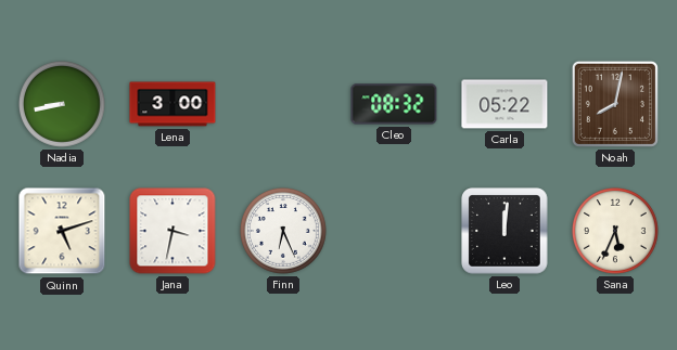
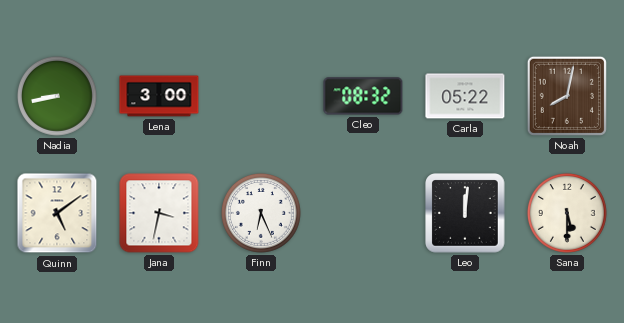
Quinn: 5:12 -> 5:09
Sana: 5:34 -> 5:30
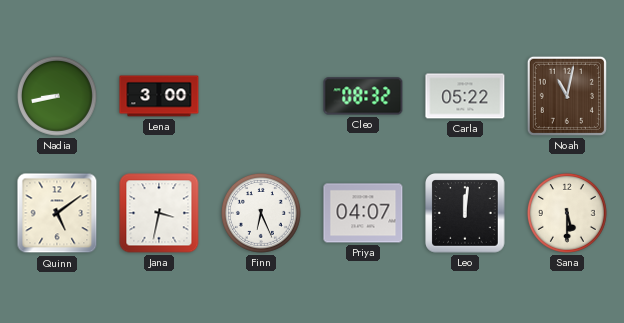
Noah: 8:02 -> 11:02
Priya: none -> 04:07
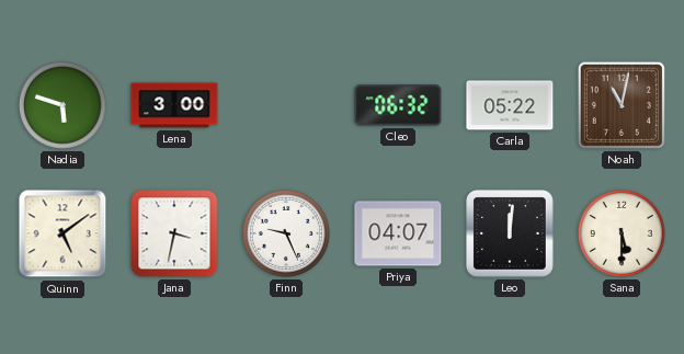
Nadia: 8:43 -> 5:48
Cleo: 08:32 -> 06:32
Finn: 6:26 -> 9:26
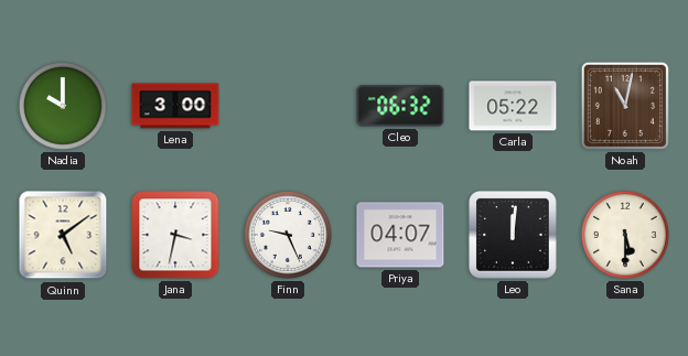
Nadia: 5:48 -> 10:00
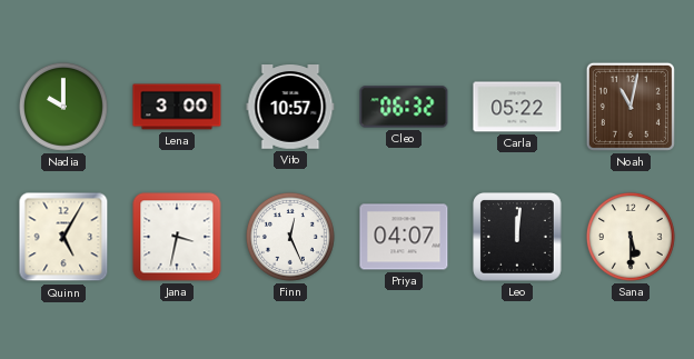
Vito: none -> 10:57
Quinn: 5:09 -> 5:05
Finn: 9:26 -> 12:26
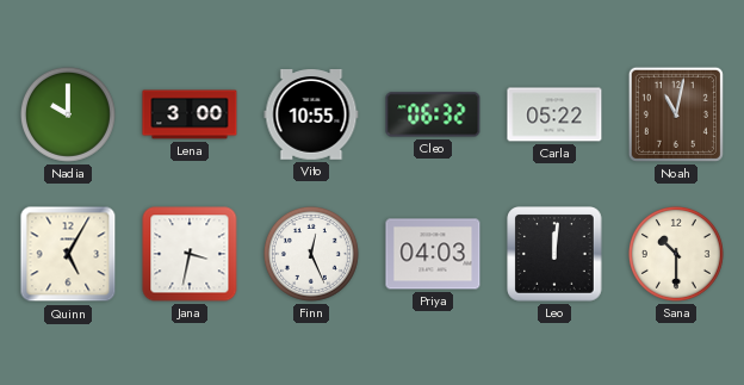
Vito: 10:57 -> 10:55
Priya: 04:07 -> 04:03
Sana: 5:30 -> 10:30
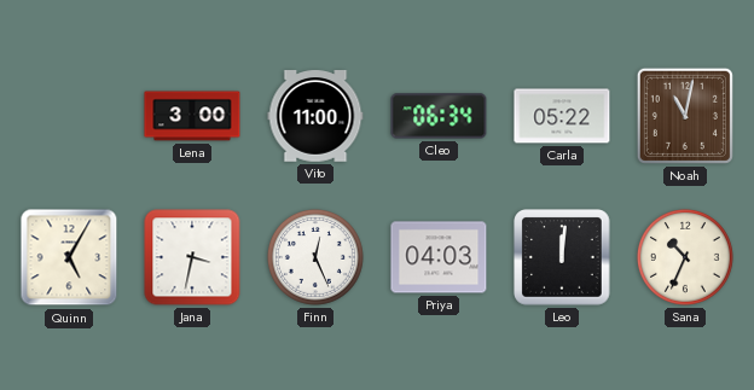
Nadia: 10:00 -> none
Vito: 10:55 -> 11:00
Cleo: 06:32 -> 06:34
Sana: 10:30 -> 10:34
